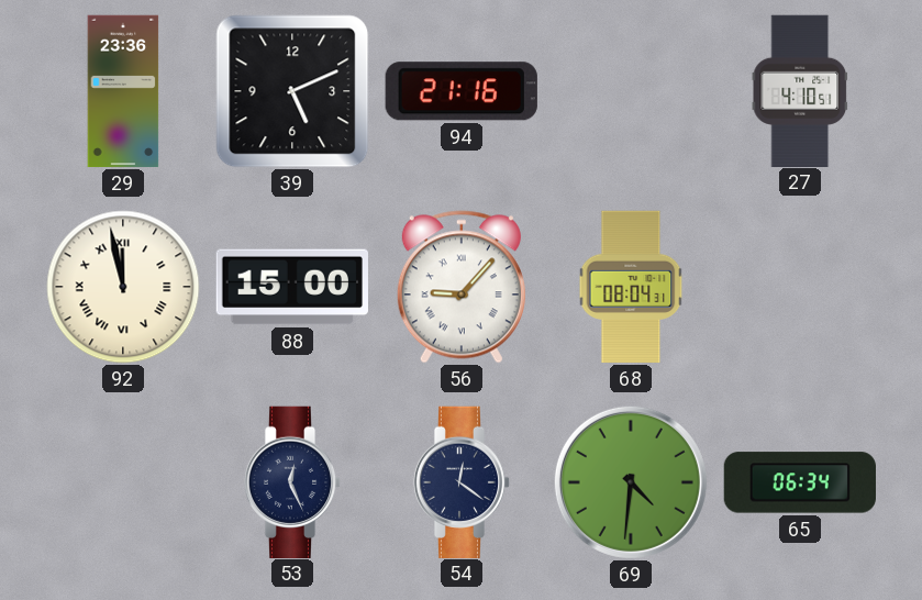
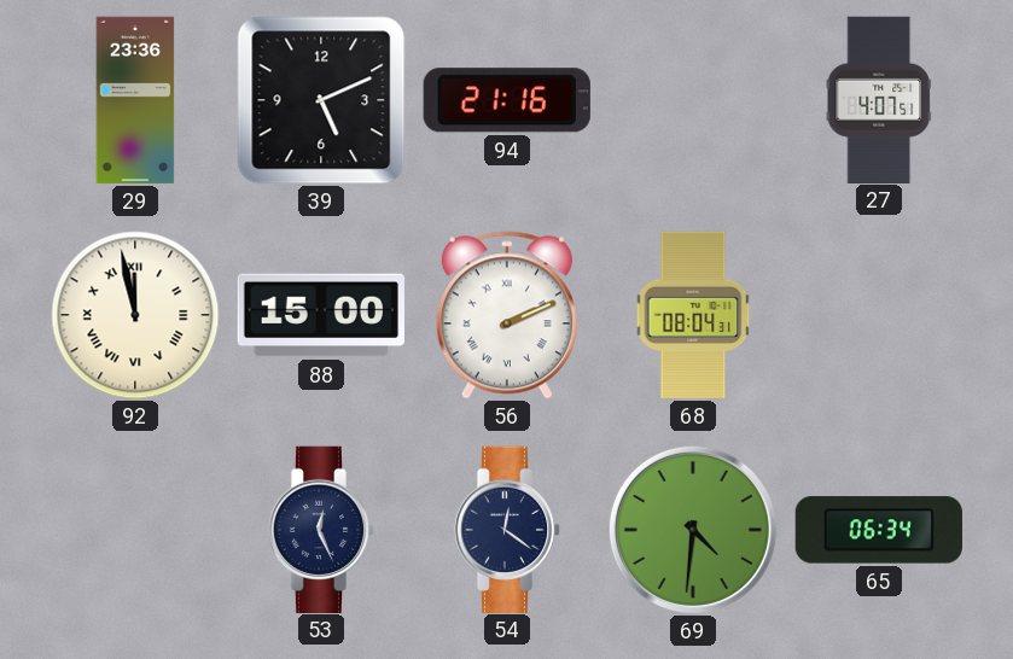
27: 4:10 -> 4:07
56: 9:07 -> 2:11
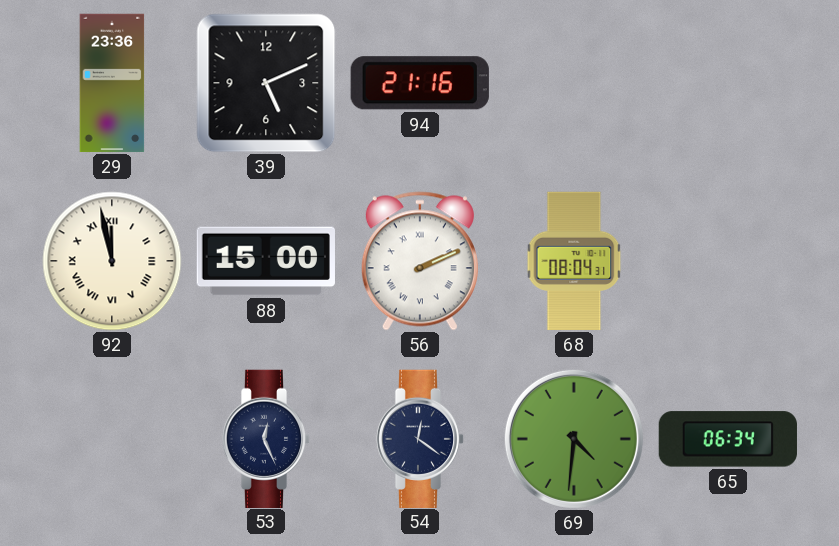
27: 4:07 -> none
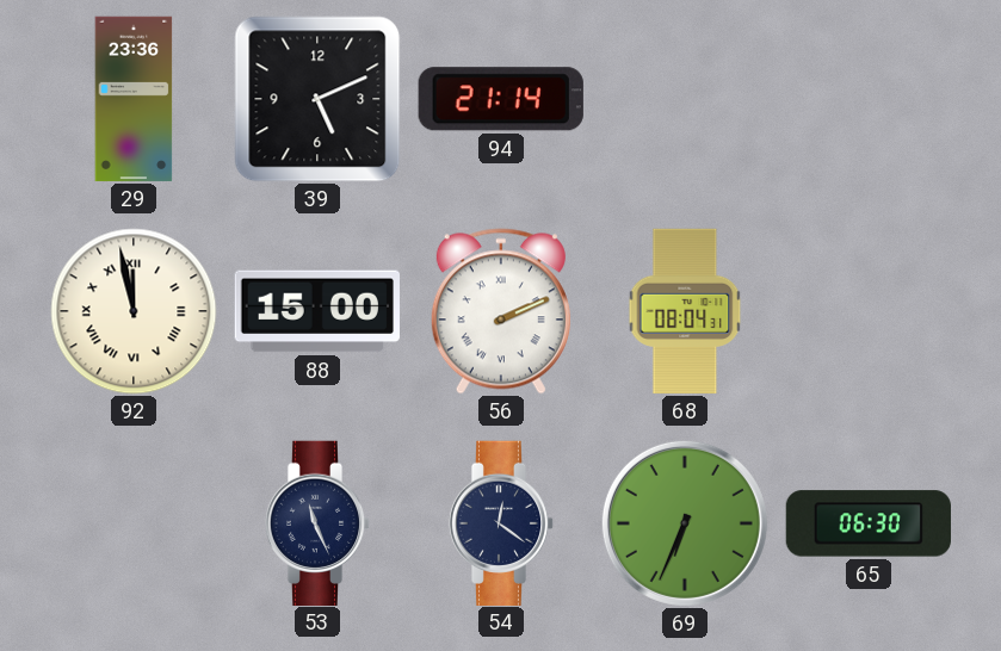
94: 21:16 -> 21:14
53: 12:26 -> 11:26
69: 4:31 -> 6:34
65: 06:34 -> 06:30
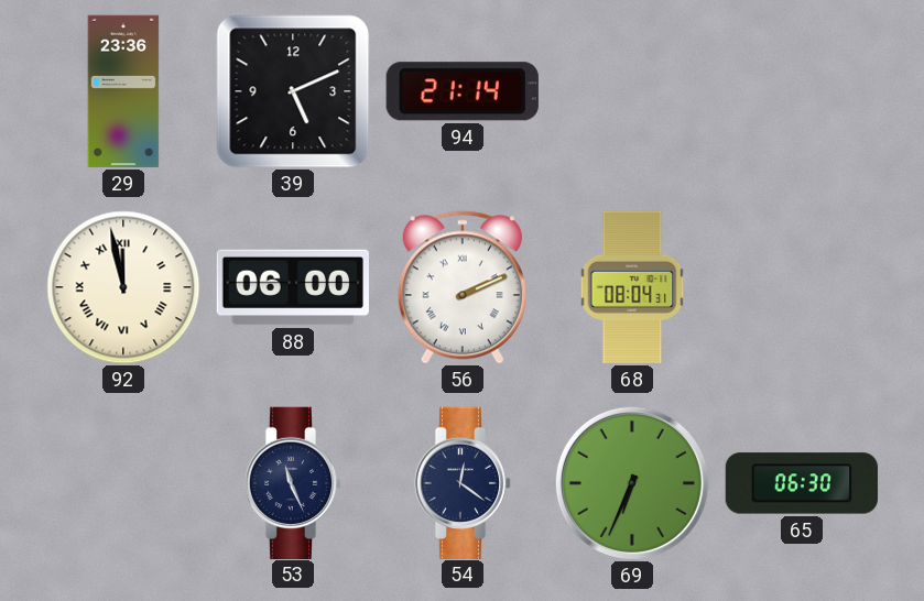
88: 15:00 -> 06:00
